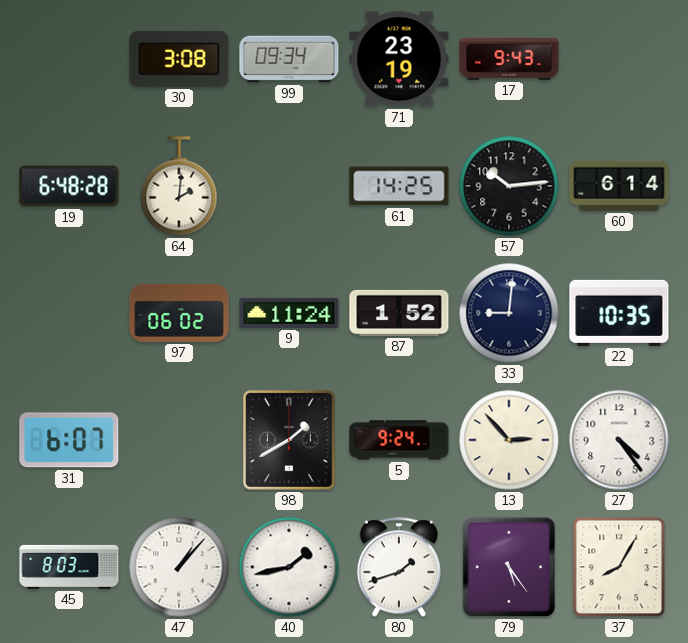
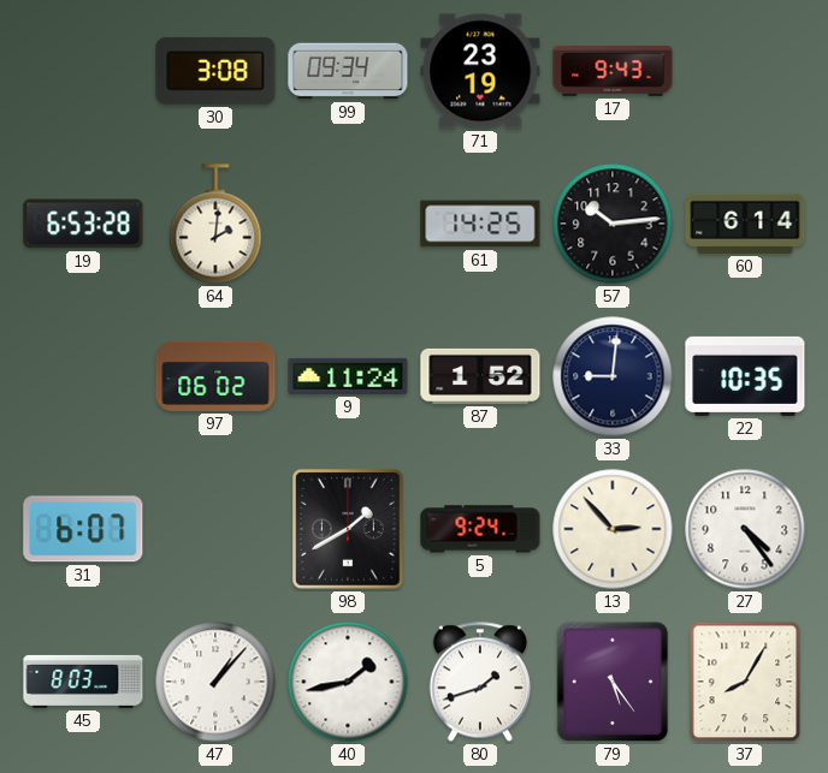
19: 6:48 -> 6:53
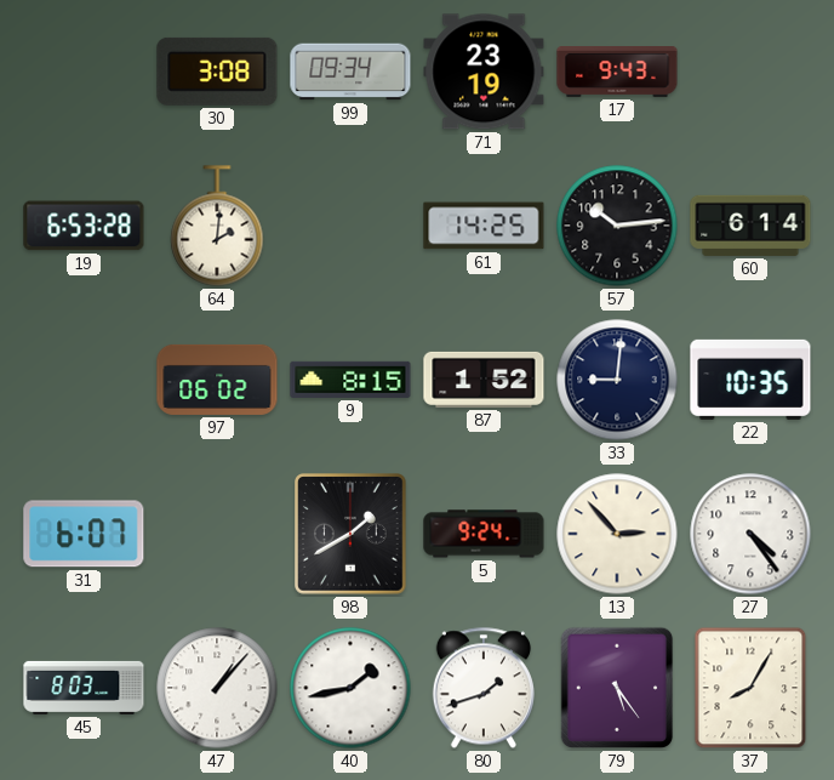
9: 11:24 -> 8:15
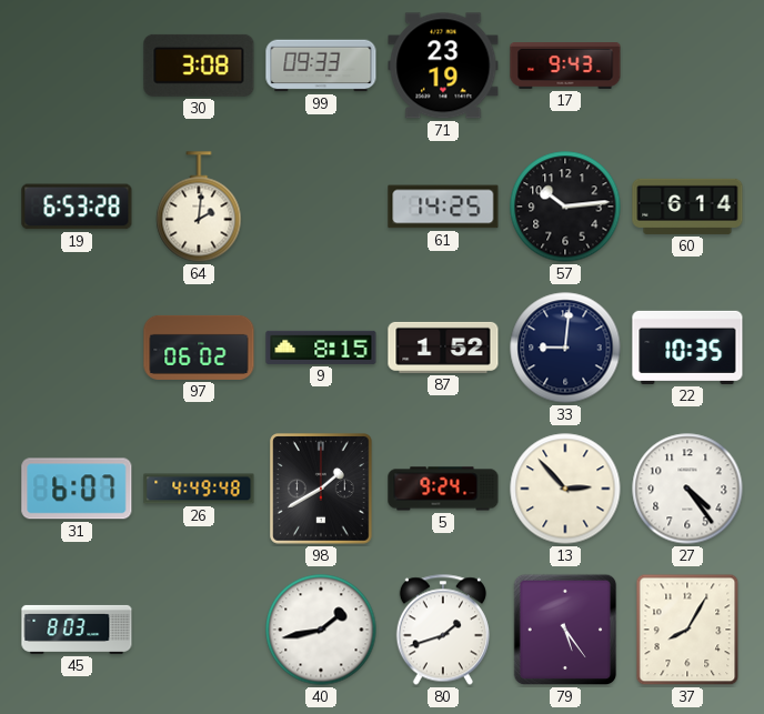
99: 09:34 -> 09:33
26: none -> 4:49
47: 1:07 -> none
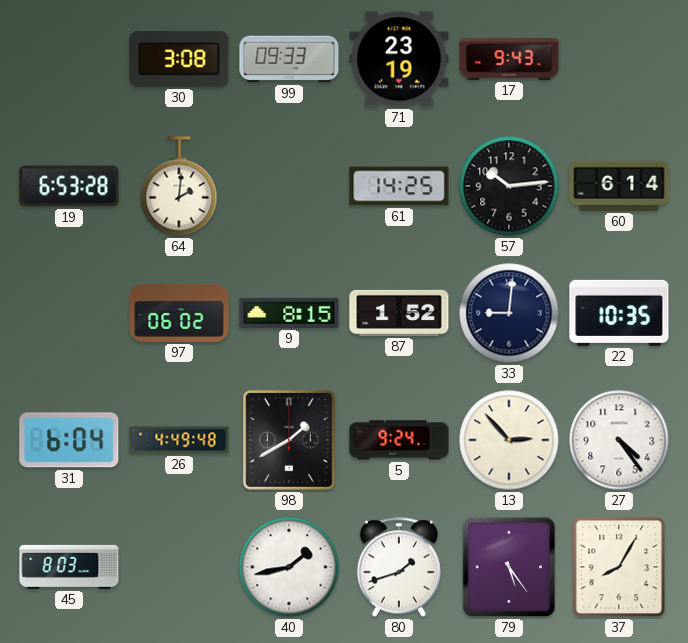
31: 6:07 -> 6:04
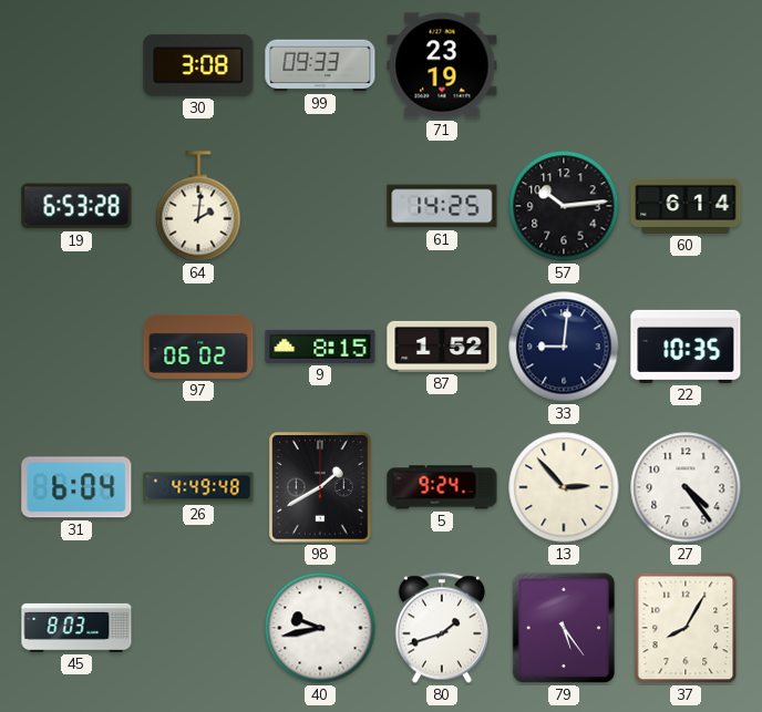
17: 9:43 -> none
40: 1:43 -> 9:43
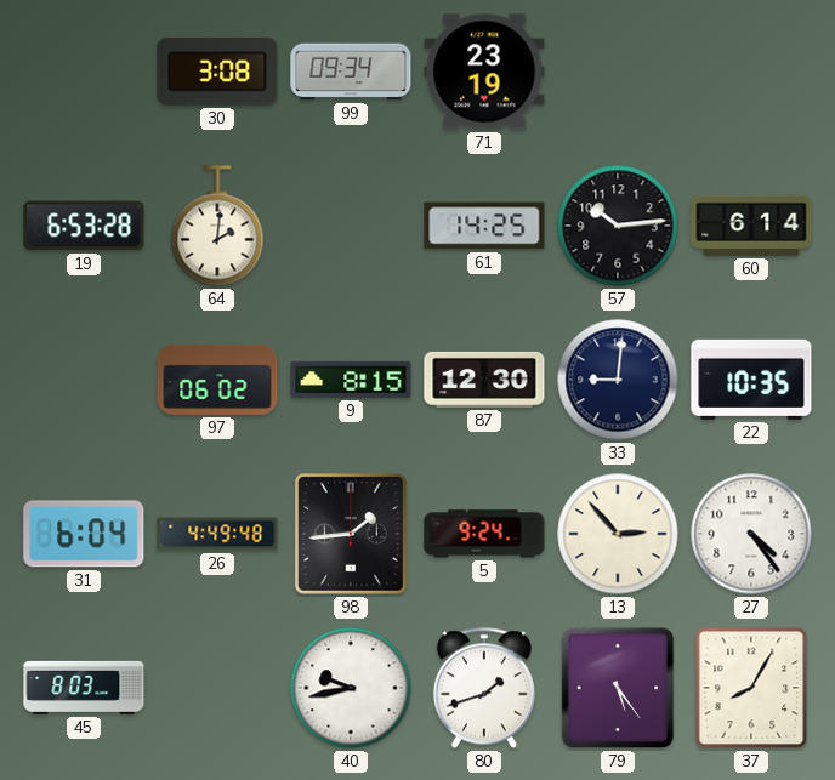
99: 09:33 -> 09:34
87: 1:52 -> 12:30
98: 1:40 -> 1:44
